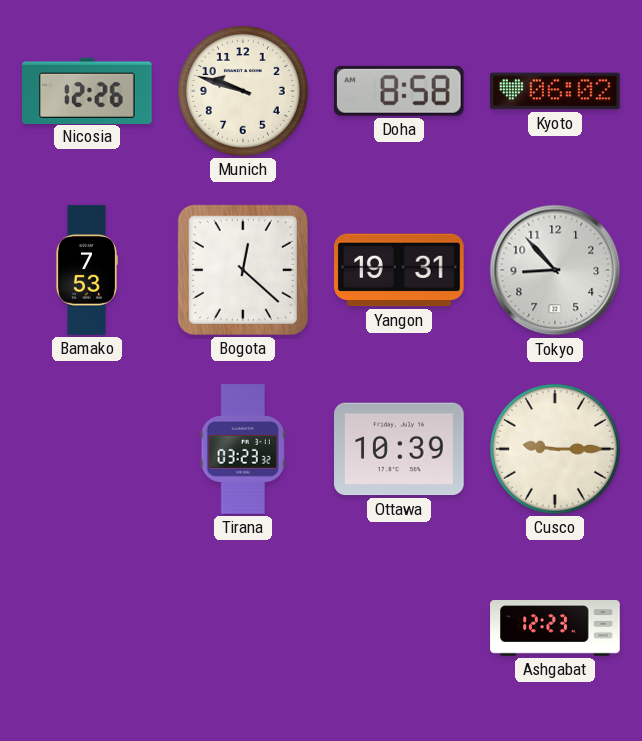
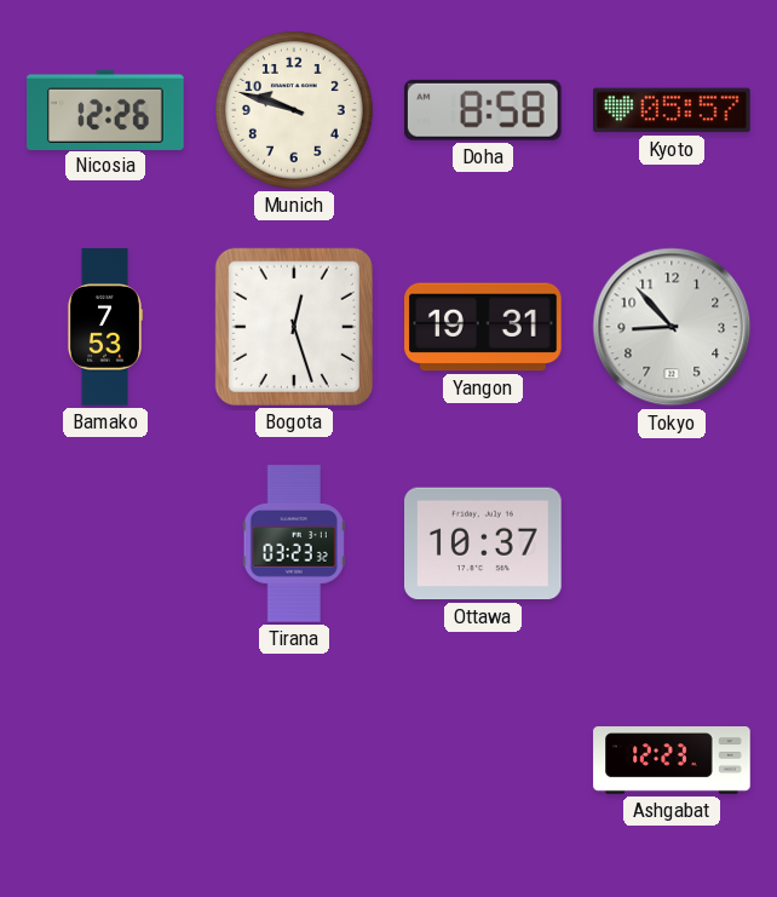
Kyoto: 06:02 -> 05:57
Bogota: 12:22 -> 12:27
Ottawa: 10:39 -> 10:37
Cusco: 9:15 -> none
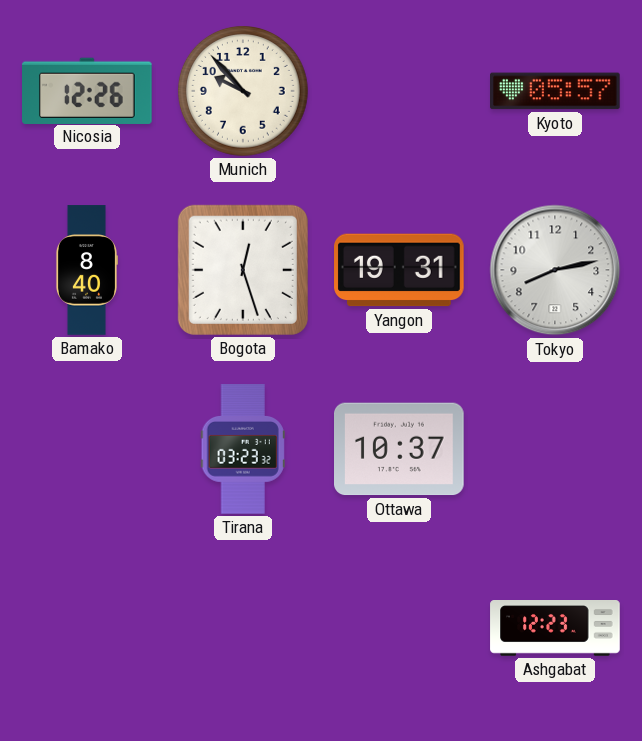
Munich: 9:48 -> 9:53
Doha: 8:58 -> none
Bamako: 7:53 -> 8:40
Tokyo: 8:53 -> 8:13
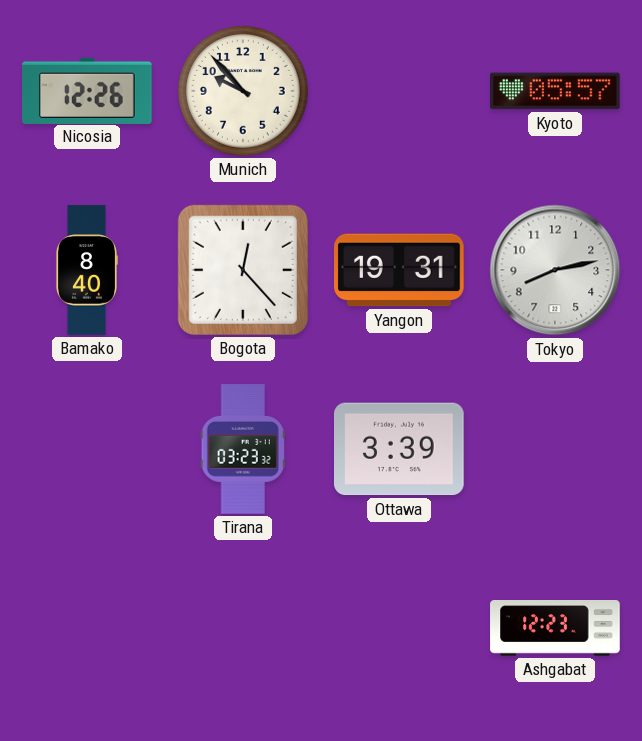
Bogota: 12:27 -> 12:23
Ottawa: 10:37 -> 3:39
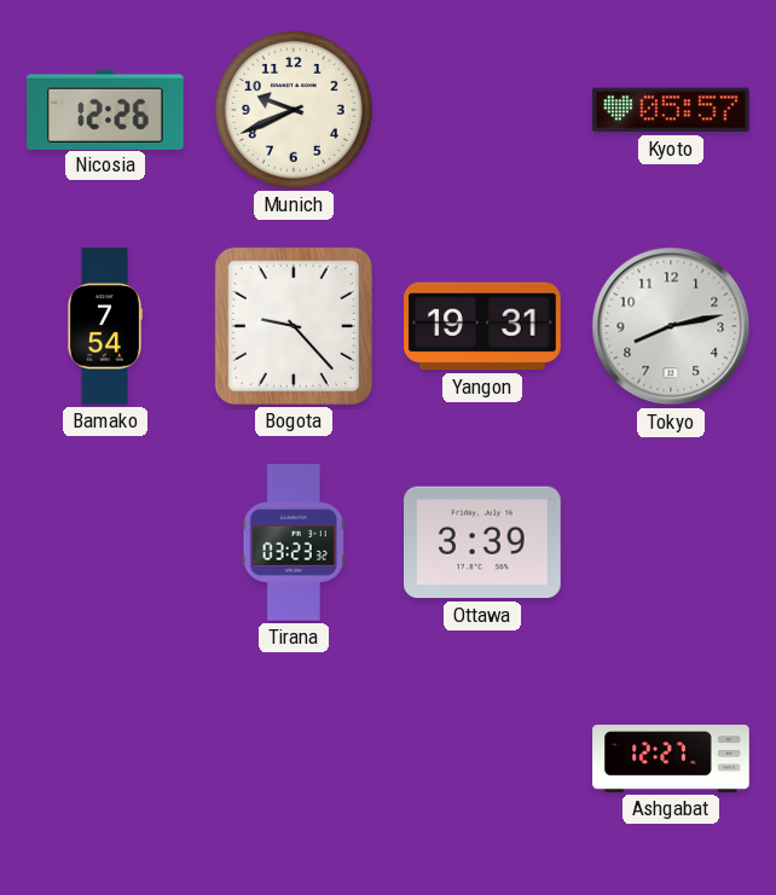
Munich: 9:53 -> 9:41
Bamako: 8:40 -> 7:54
Bogota: 12:23 -> 9:23
Ashgabat: 12:23 -> 12:27
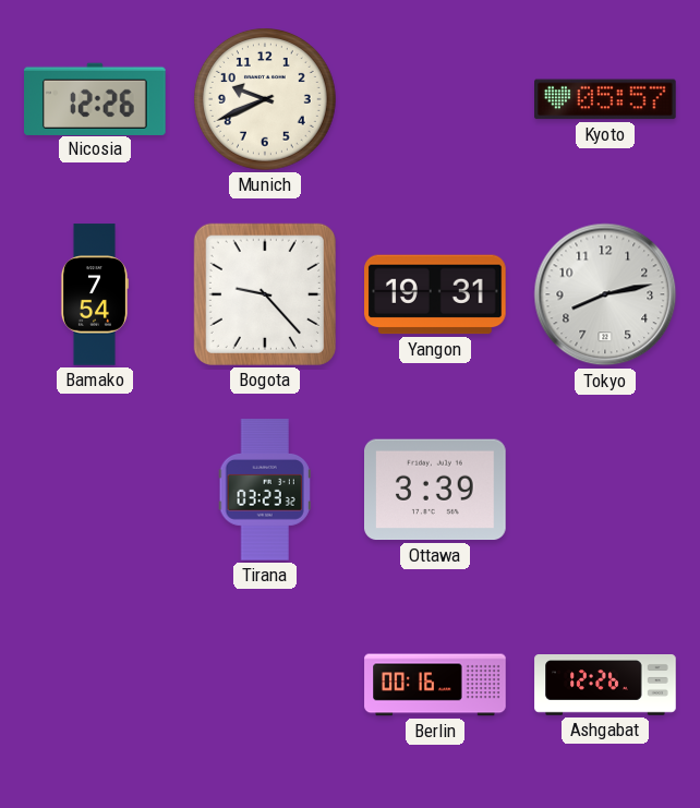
Berlin: none -> 00:16
Ashgabat: 12:27 -> 12:26
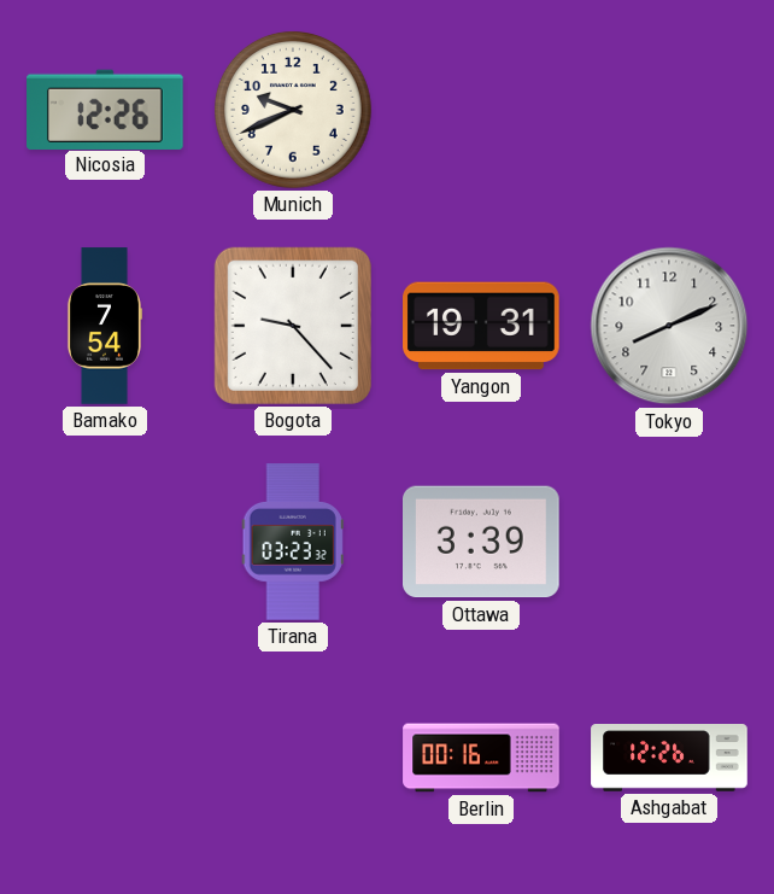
Kyoto: 05:57 -> none
Tokyo: 8:13 -> 8:11
